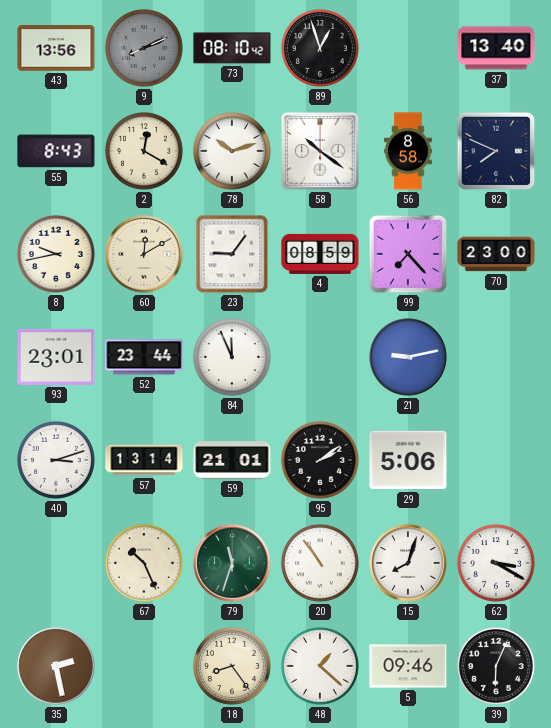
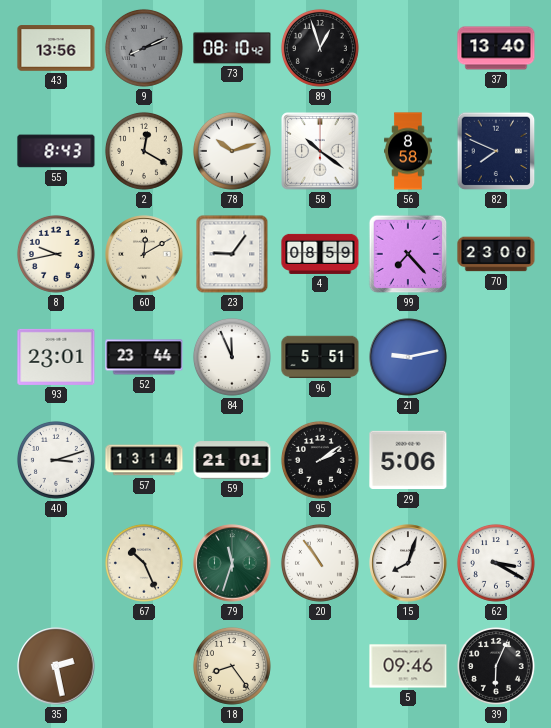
96: none -> 5:51
48: 1:22 -> none
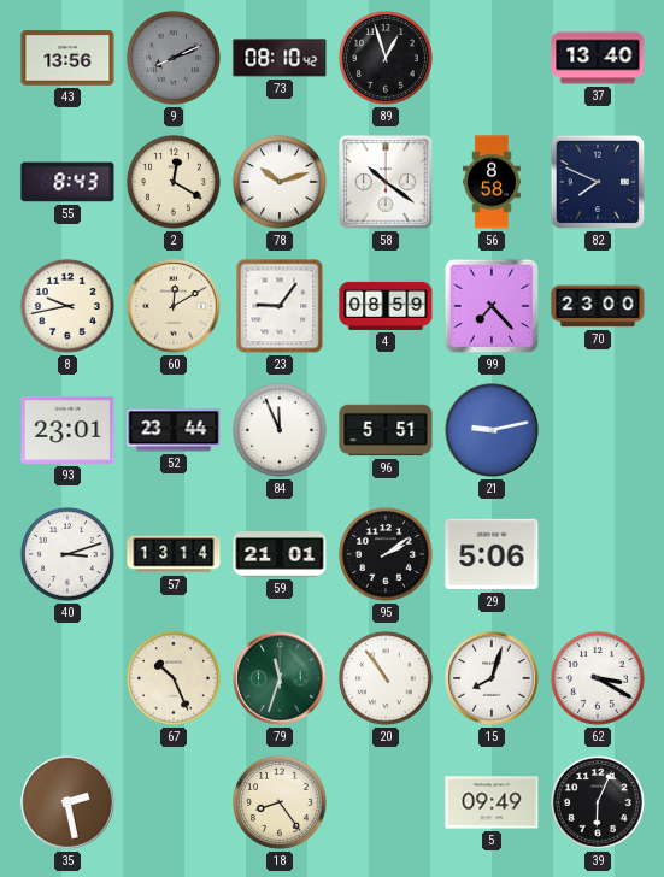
5: 09:46 -> 09:49
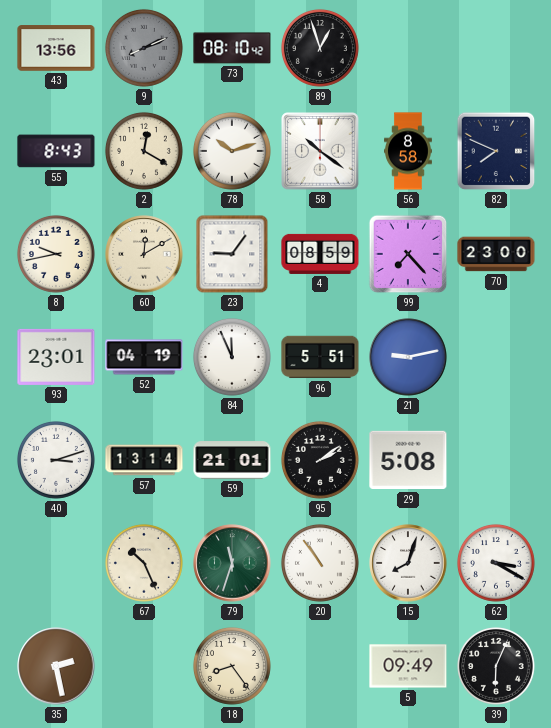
37: 13:40 -> none
52: 23:44 -> 04:19
29: 5:06 -> 5:08
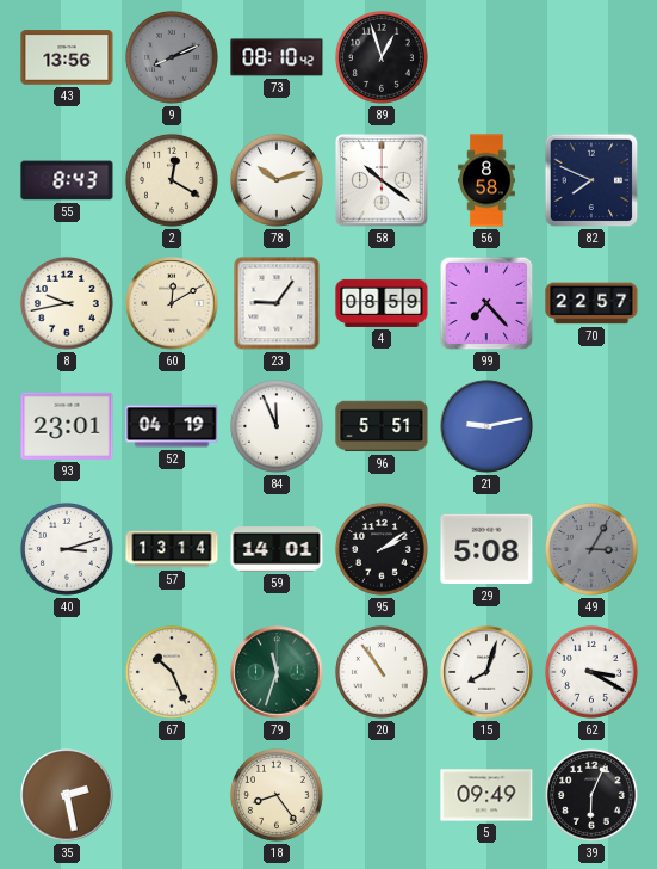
70: 23:00 -> 22:57
59: 21:01 -> 14:01
49: none -> 3:05
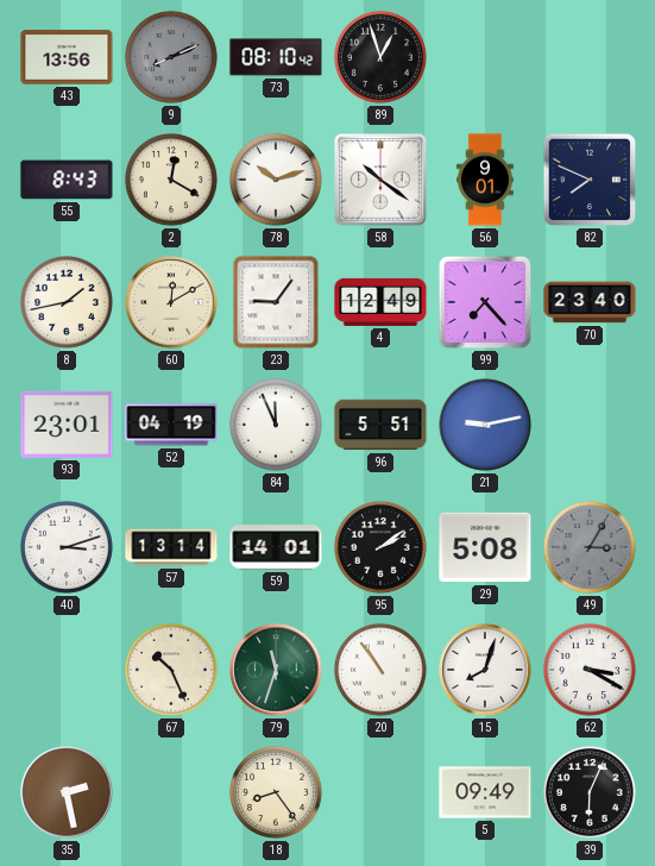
56: 8:58 -> 9:01
8: 9:43 -> 1:43
4: 08:59 -> 12:49
70: 22:57 -> 23:40
